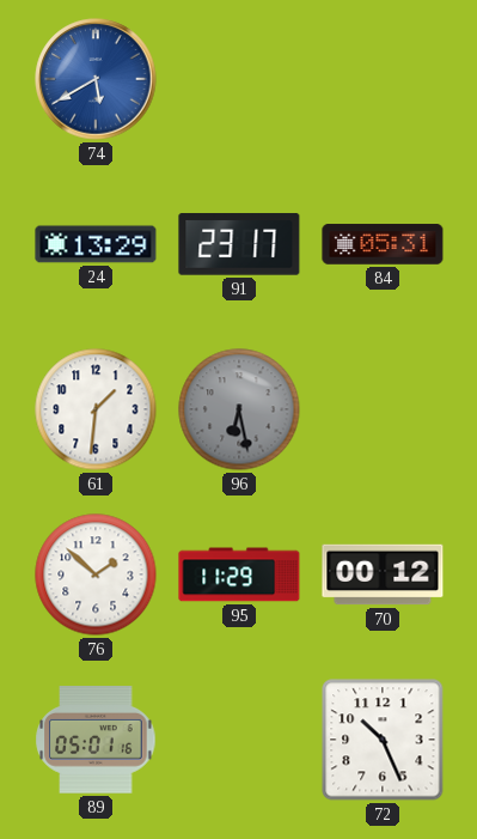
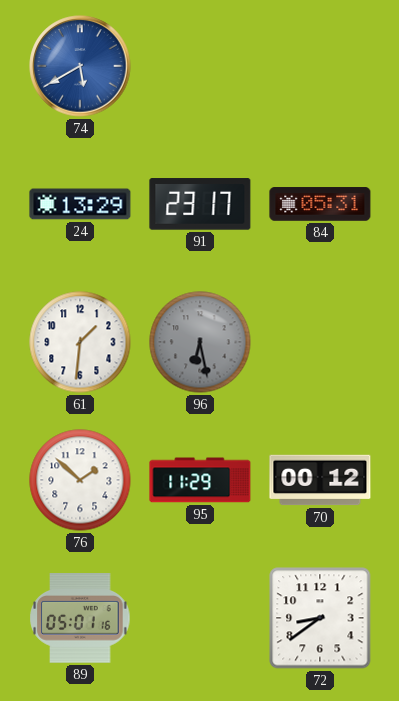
72: 10:26 -> 8:39
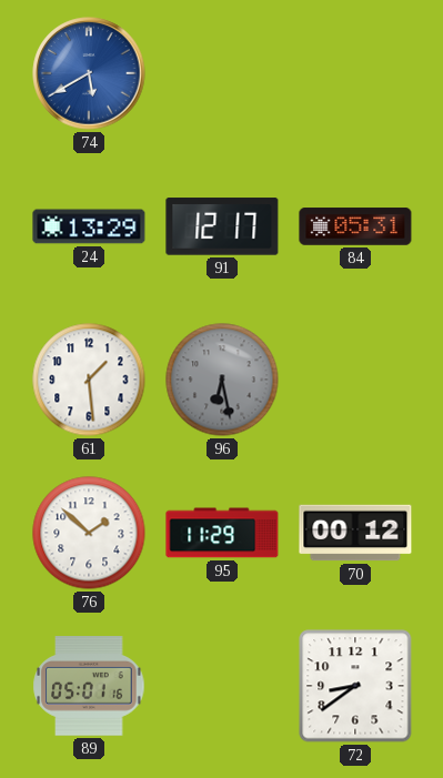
91: 23:17 -> 12:17
61: 1:31 -> 1:29
